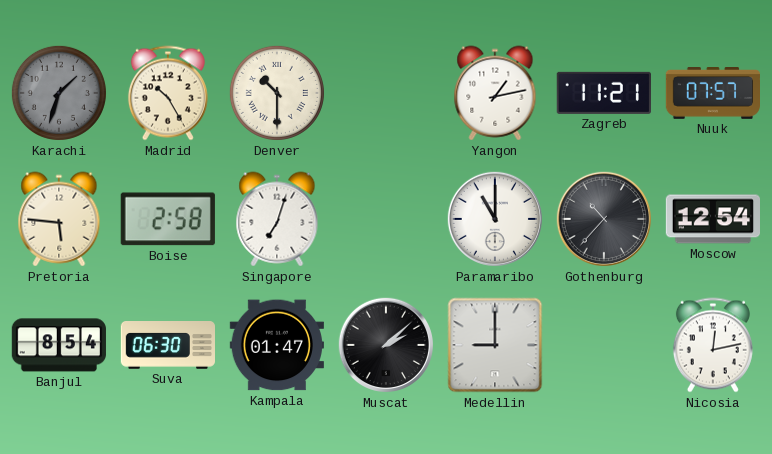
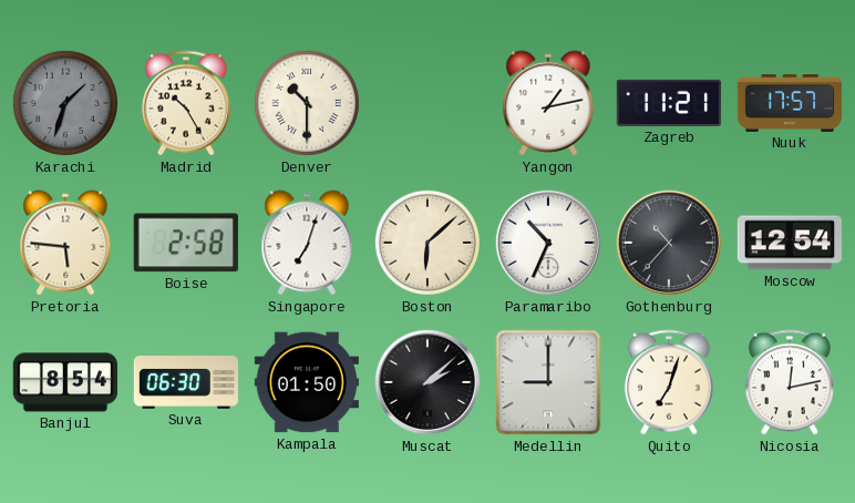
Nuuk: 07:57 -> 17:57
Boston: none -> 6:08
Paramaribo: 11:00 -> 10:34
Kampala: 01:47 -> 01:50
Quito: none -> 7:03
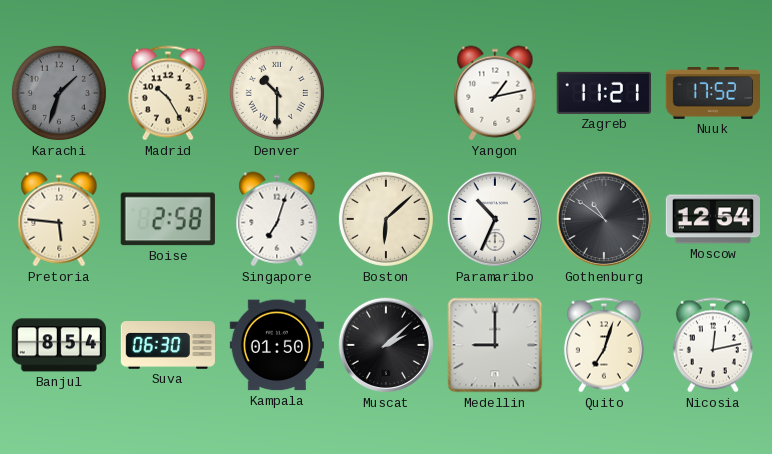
Nuuk: 17:57 -> 17:52
Gothenburg: 10:37 -> 10:51
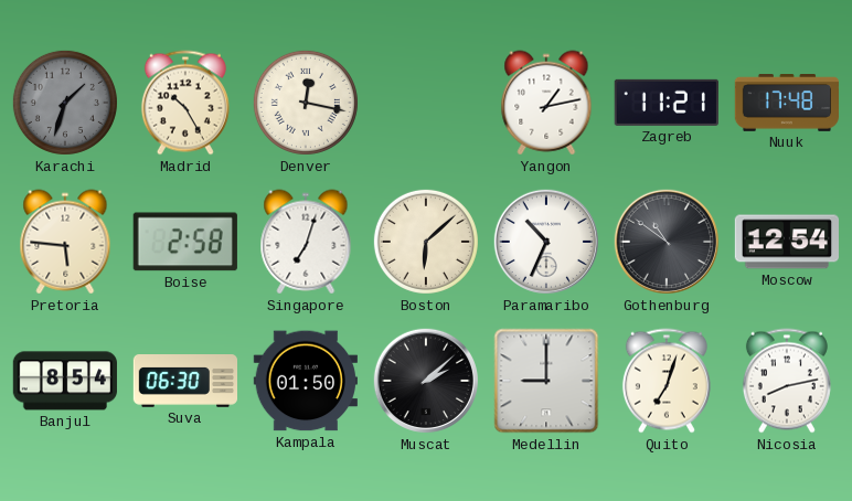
Denver: 10:30 -> 12:17
Nuuk: 17:52 -> 17:48
Nicosia: 12:13 -> 8:13
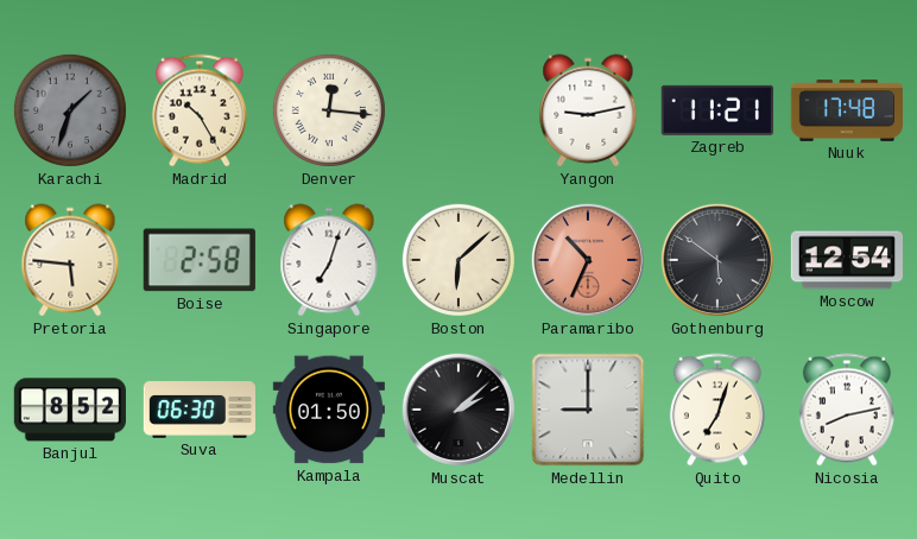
Denver: 12:17 -> 12:16
Yangon: 1:13 -> 9:13
Paramaribo dial: white -> salmon
Gothenburg: 10:51 -> 5:51
Banjul: 8:54 -> 8:52
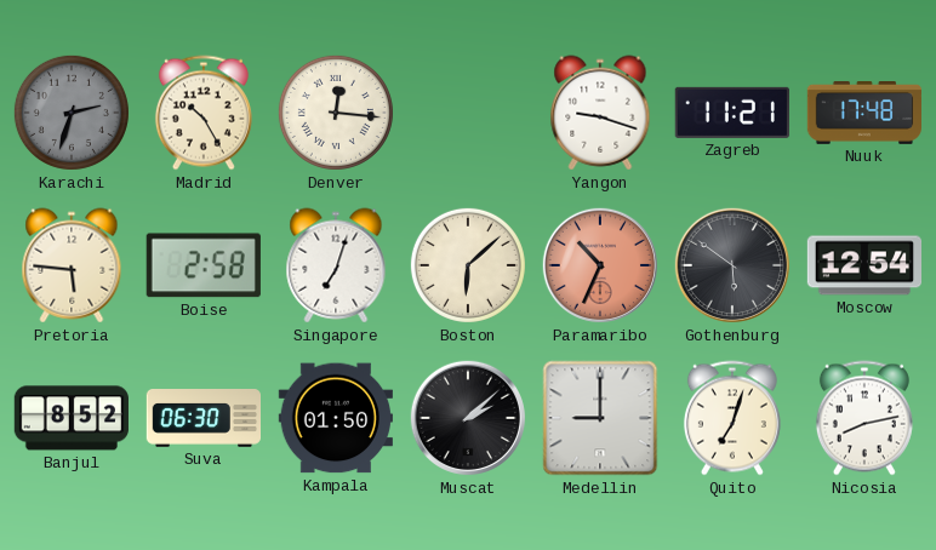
Karachi: 1:33 -> 2:33
Yangon: 9:13 -> 9:18
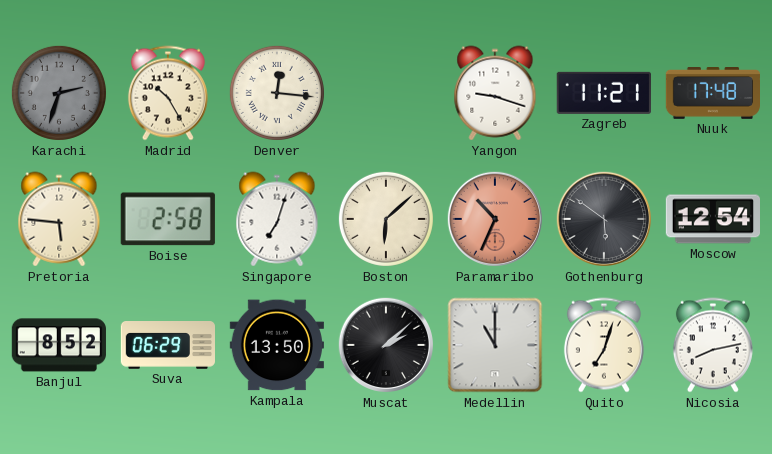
Suva: 06:30 -> 06:29
Kampala: 01:50 -> 13:50
Medellin: 9:00 -> 11:00
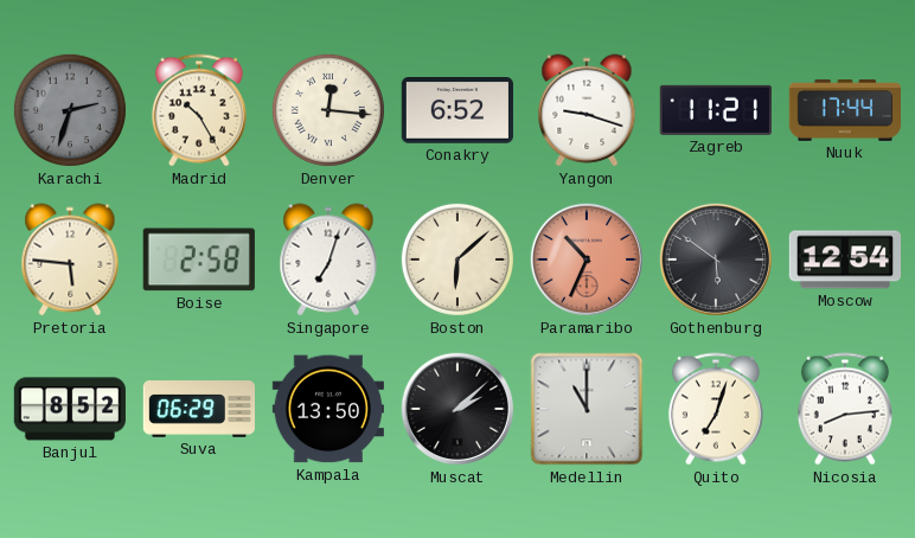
Conakry: none -> 6:52
Nuuk: 17:48 -> 17:44
Nicosia: 8:13 -> 8:14
